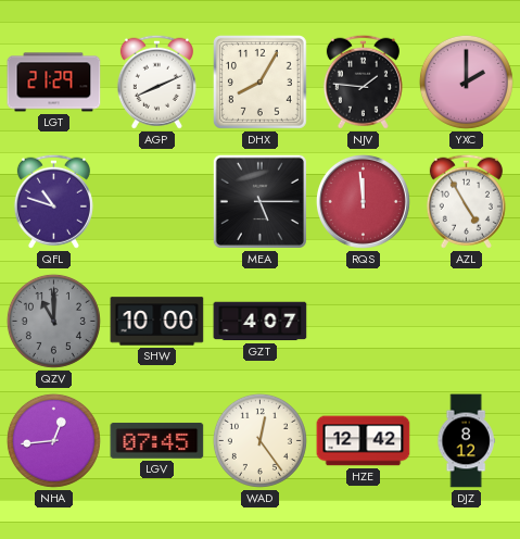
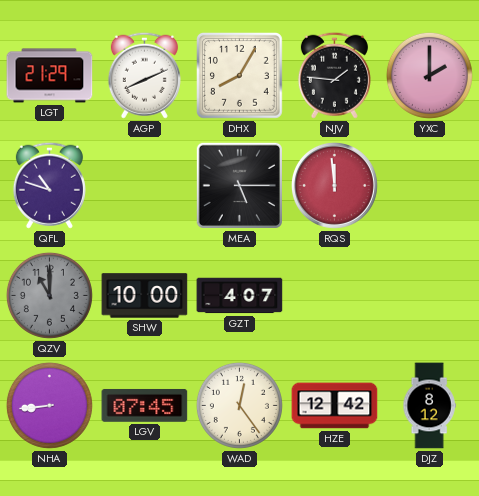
AZL: 4:55 -> none
NHA: 12:44 -> 8:44
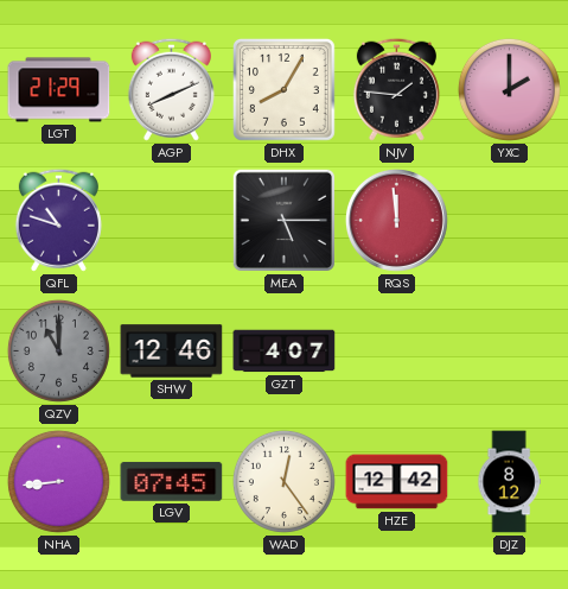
SHW: 10:00 -> 12:46
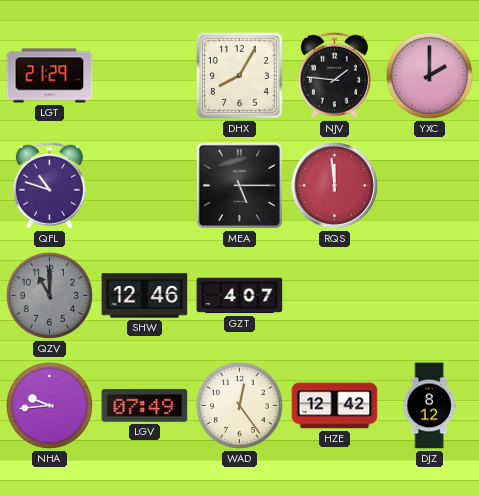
AGP: 8:11 -> none
NHA: 8:44 -> 9:44
LGV: 07:45 -> 07:49
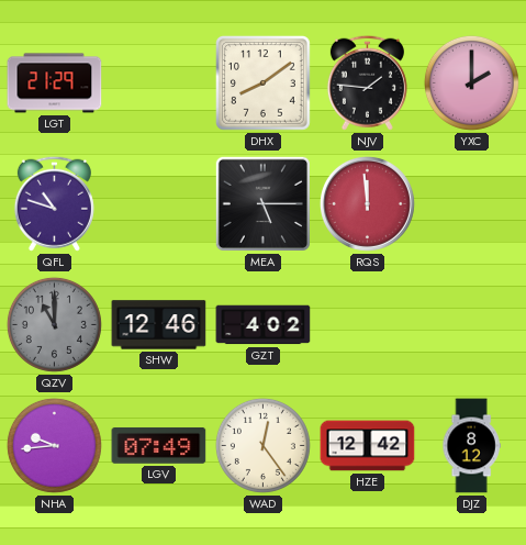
DHX: 8:05 -> 8:09
GZT: 4:07 -> 4:02
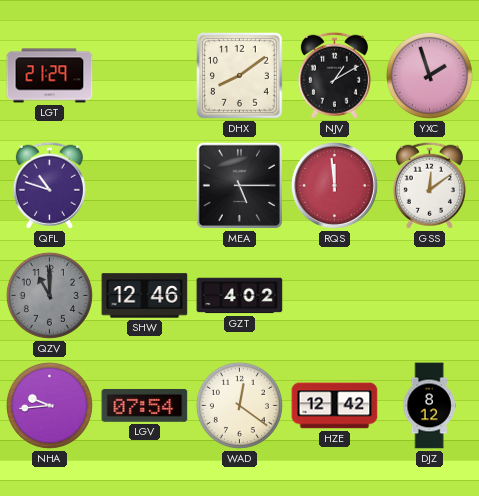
NJV: 1:46 -> 1:10
YXC: 2:00 -> 1:57
GSS: none -> 12:09
LGV: 07:49 -> 07:54
WAD: 12:24 -> 12:21
